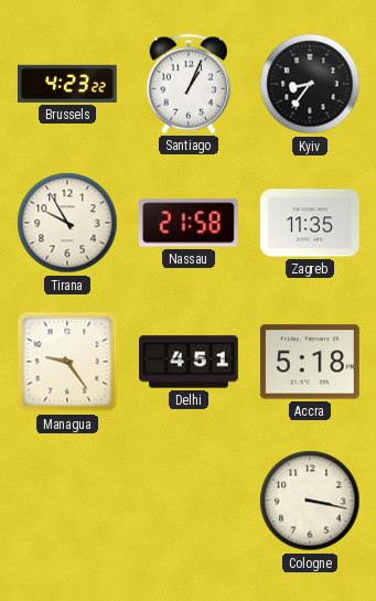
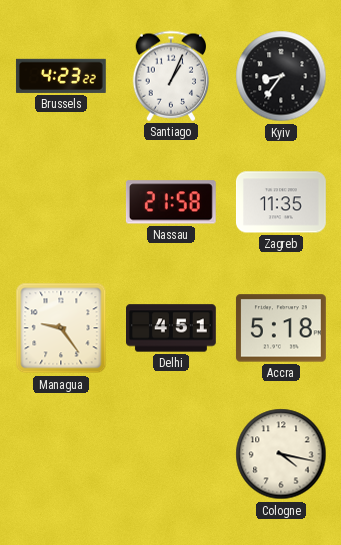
Tirana: 9:55 -> none
Cologne: 3:17 -> 4:17
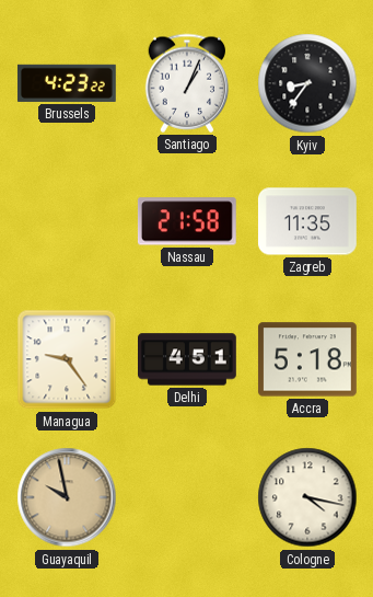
Guayaquil: none -> 9:58
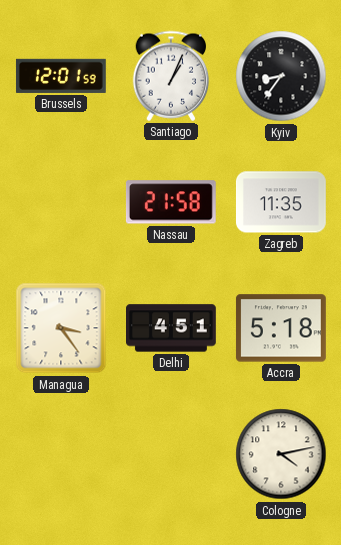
Brussels: 4:23 -> 12:01
Managua: 9:24 -> 3:24
Guayaquil: 9:58 -> none
Cologne: 4:17 -> 4:13
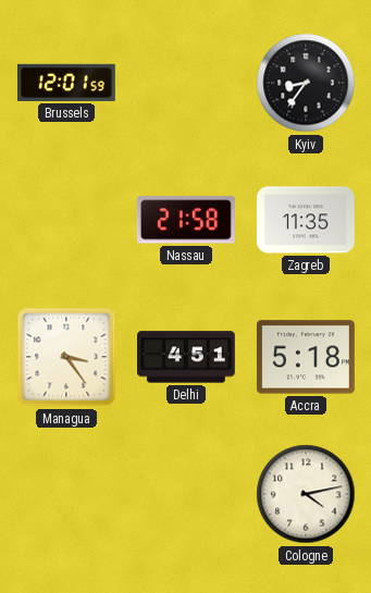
Santiago: 1:04 -> none
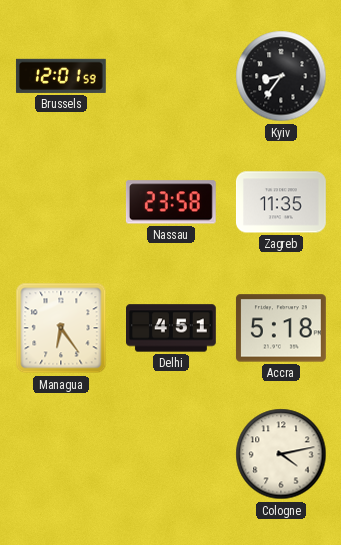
Nassau: 21:58 -> 23:58
Managua: 3:24 -> 6:24
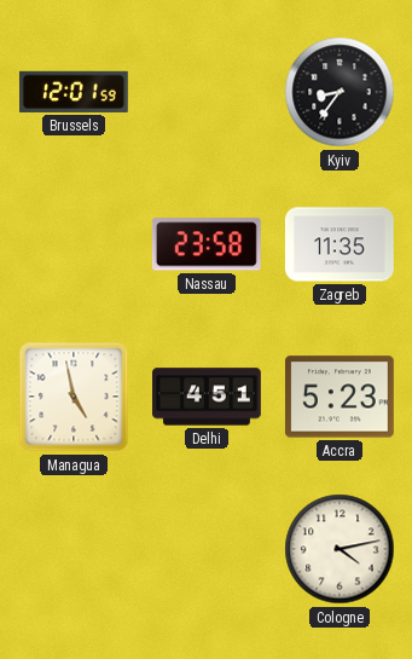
Managua: 6:24 -> 4:58
Accra: 5:18 -> 5:23
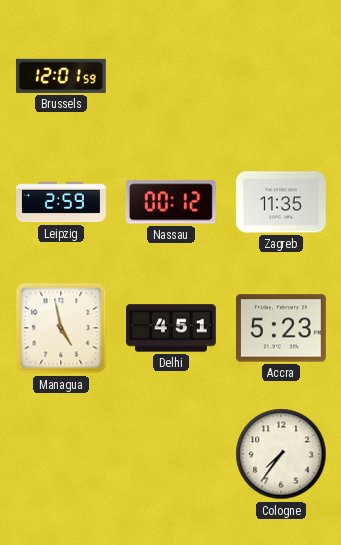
Kyiv: 8:36 -> none
Leipzig: none -> 2:59
Nassau: 23:58 -> 00:12
Cologne: 4:13 -> 7:36
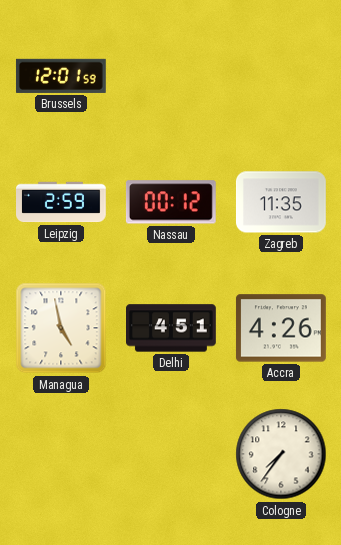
Accra: 5:23 -> 4:26
